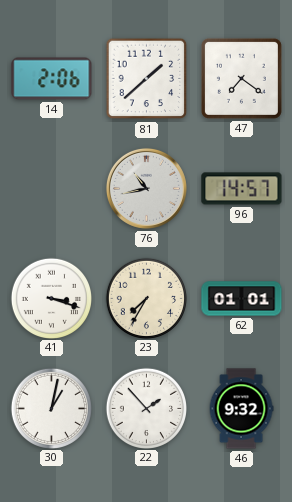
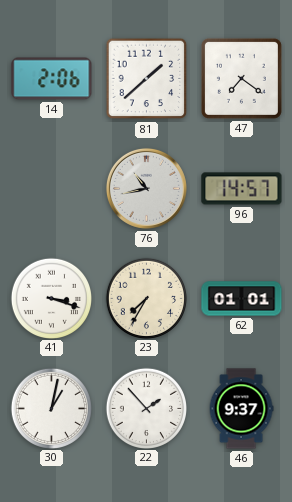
46: 9:32 -> 9:37
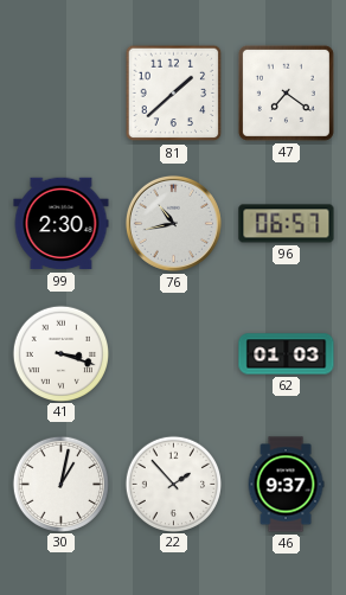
14: 2:06 -> none
99: none -> 2:30
96: 14:57 -> 06:57
23: 7:35 -> none
62: 01:01 -> 01:03
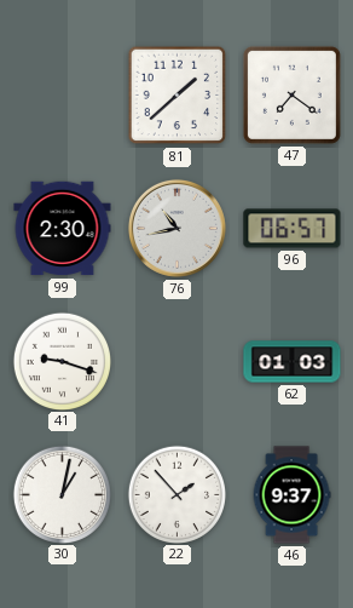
41: 3:18 -> 9:18
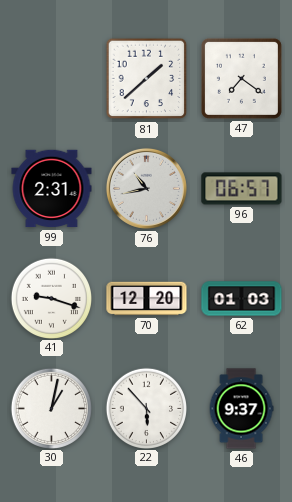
99: 2:30 -> 2:31
70: none -> 12:20
22: 1:53 -> 5:53
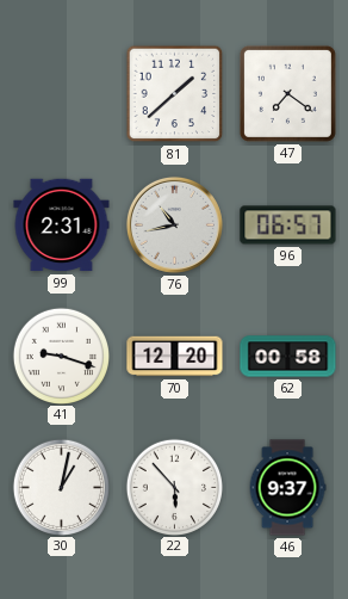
62: 01:03 -> 00:58
